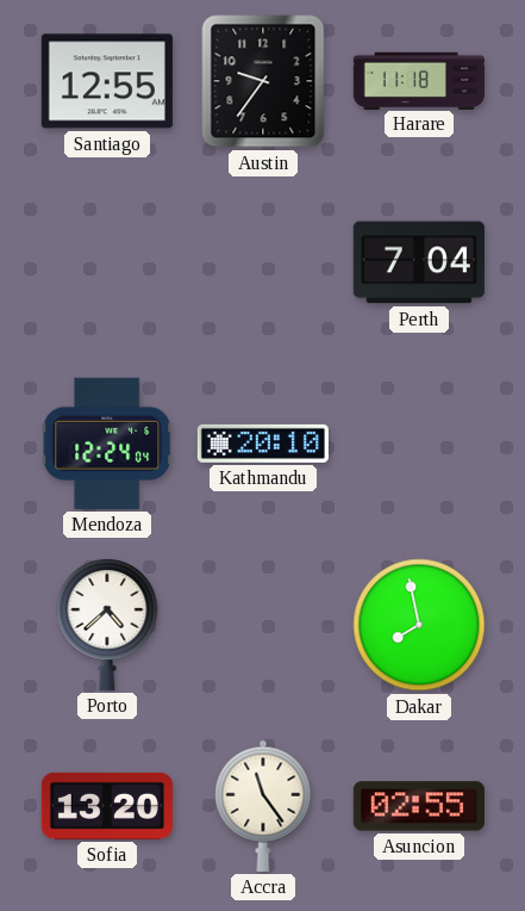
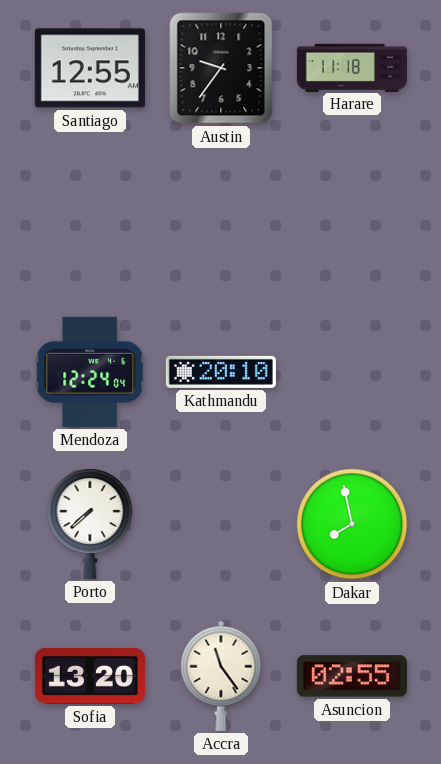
Perth: 7:04 -> none
Porto: 4:38 -> 7:38
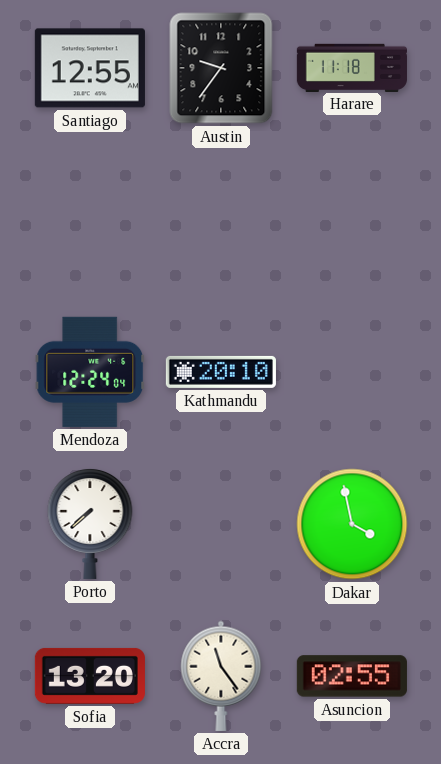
Dakar: 7:58 -> 3:58
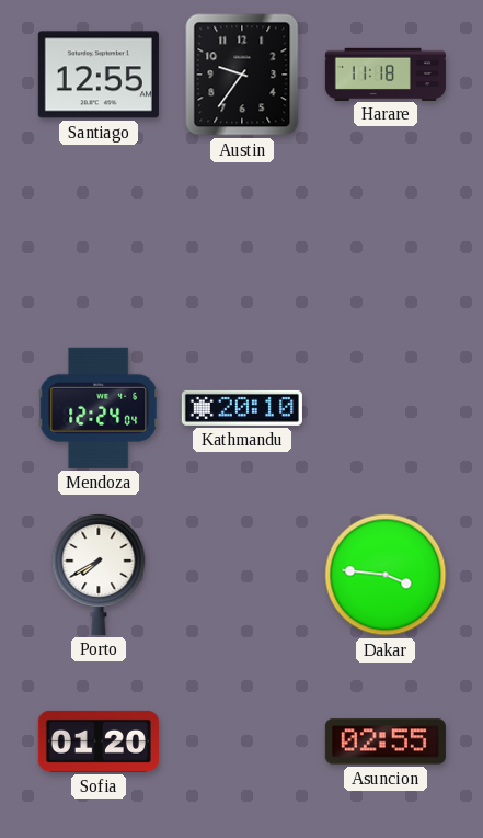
Porto: 7:38 -> 7:40
Dakar: 3:58 -> 3:46
Sofia: 13:20 -> 01:20
Accra: 11:24 -> none
